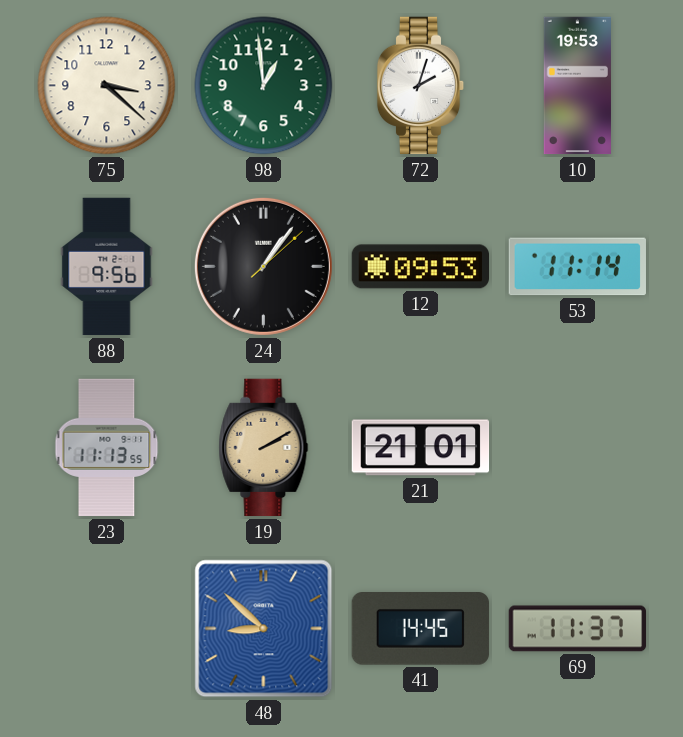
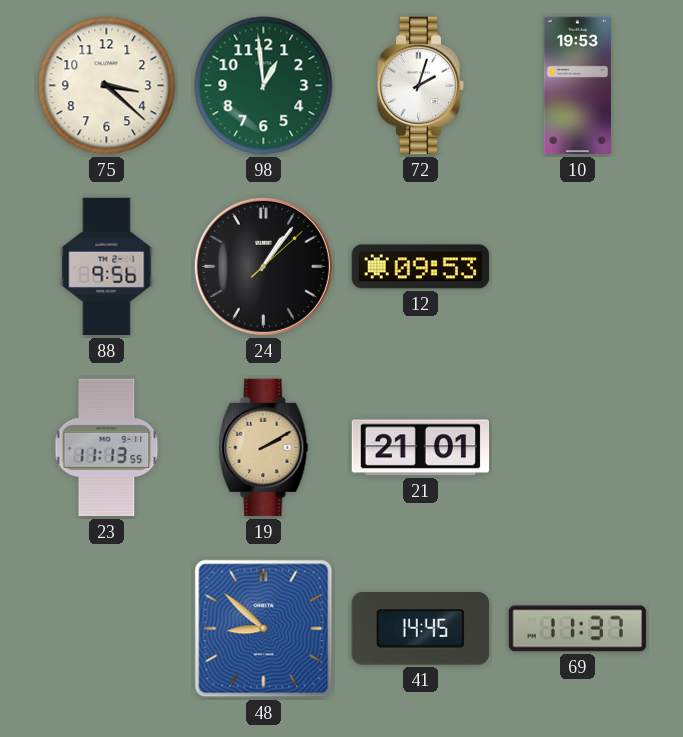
53: 11:14 -> none
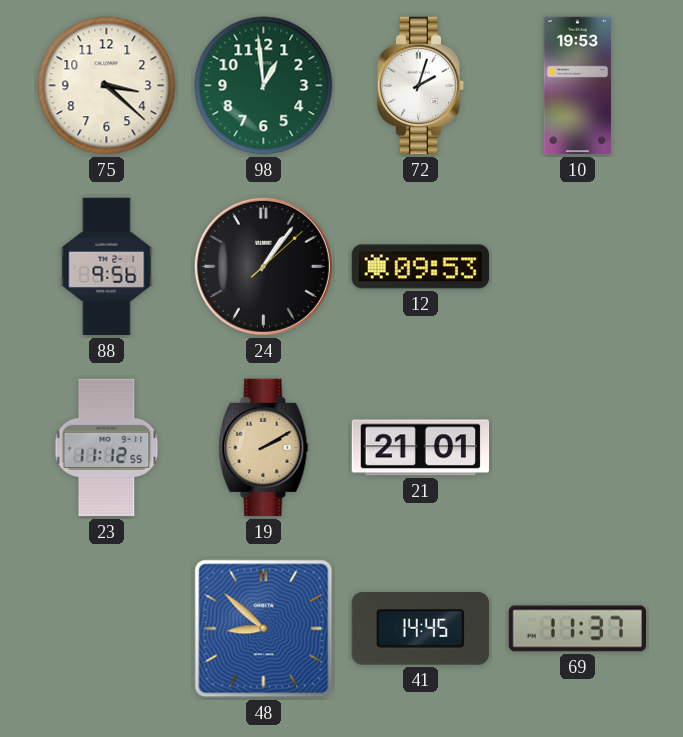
23: 11:13 -> 11:12
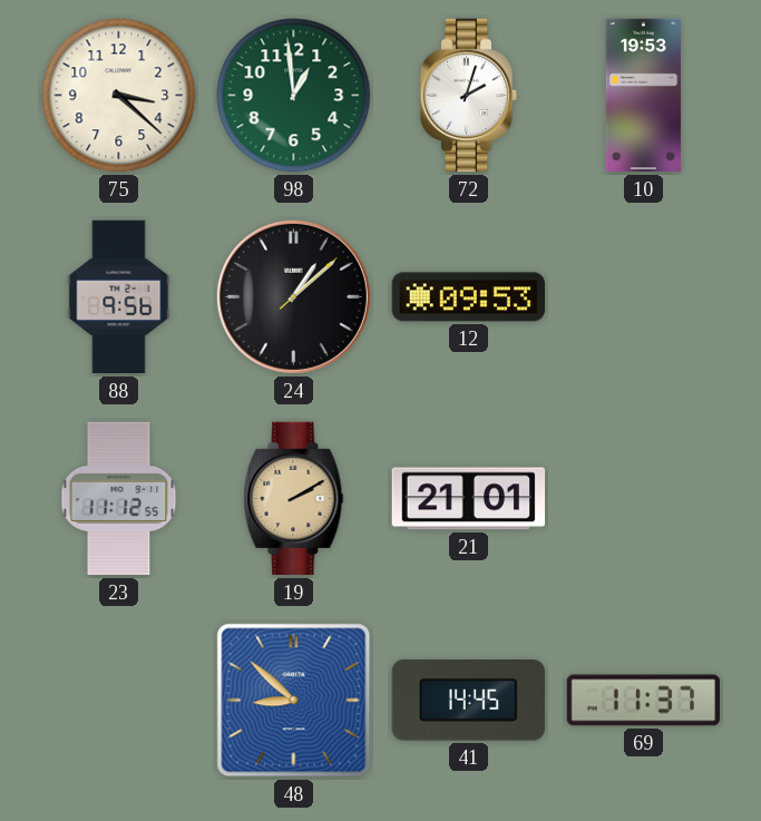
24: 1:06 -> 1:08
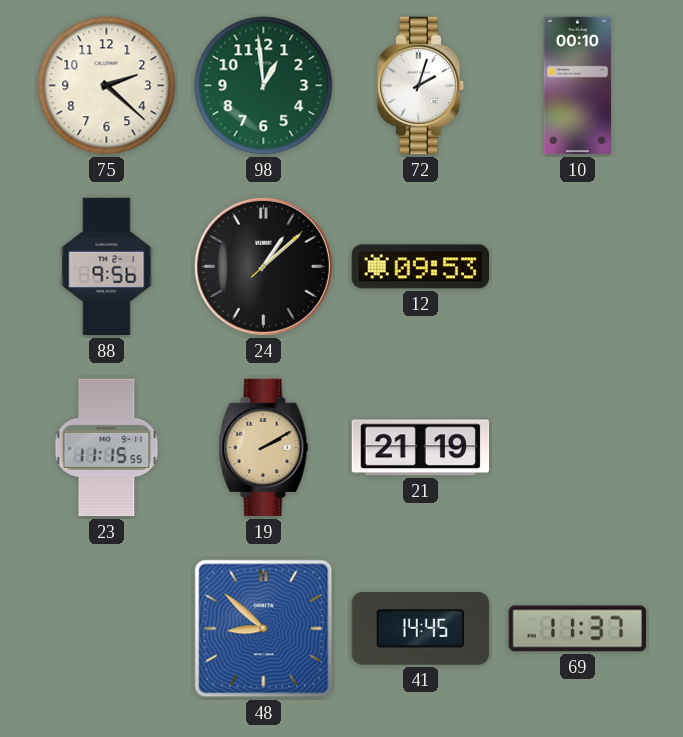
75: 3:22 -> 2:22
10: 19:53 -> 00:10
23: 11:12 -> 11:15
21: 21:01 -> 21:19
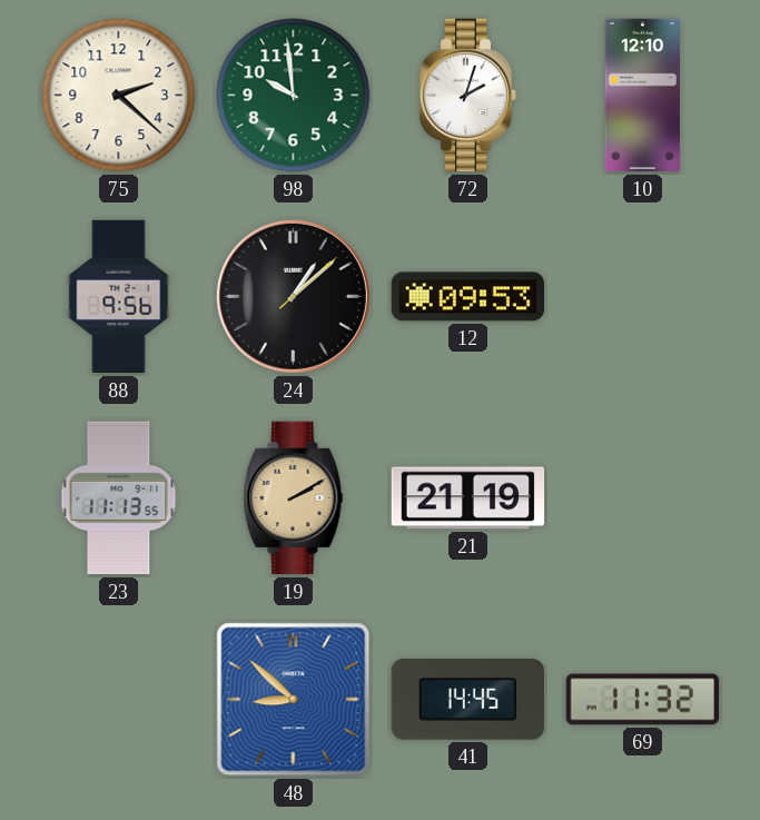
98: 12:59 -> 9:59
10: 00:10 -> 12:10
23: 11:15 -> 11:13
69: 11:37 -> 11:32
